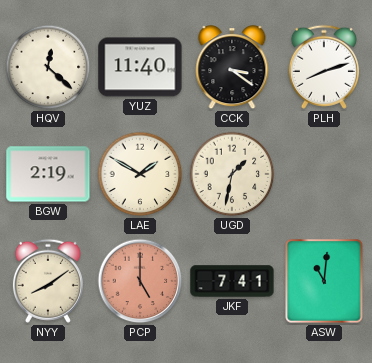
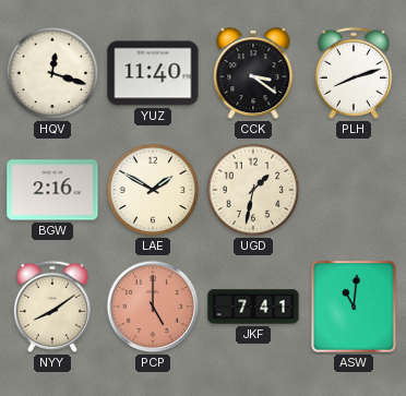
HQV: 12:22 -> 12:18
BGW: 2:19 -> 2:16
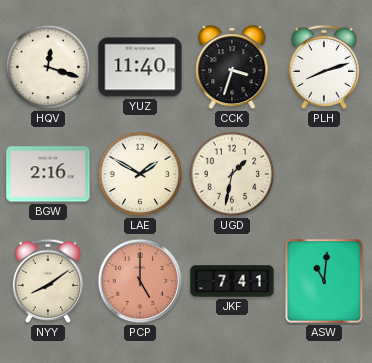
CCK: 3:21 -> 3:33
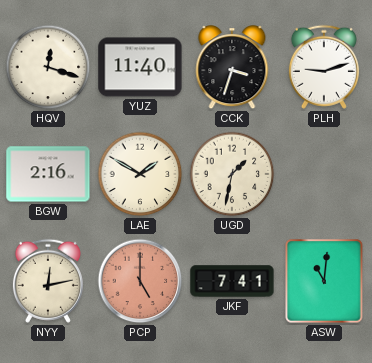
PLH: 8:12 -> 9:12
NYY: 8:09 -> 12:13
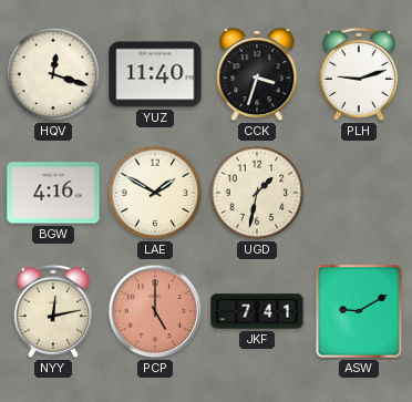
BGW: 2:16 -> 4:16
ASW: 11:01 -> 9:10
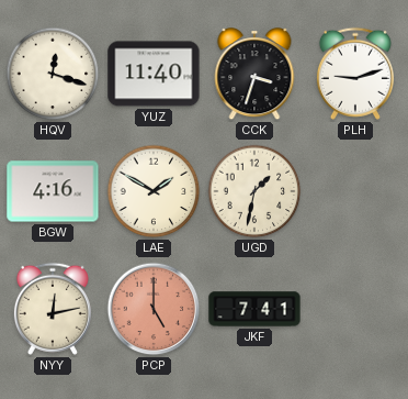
ASW: 9:10 -> none
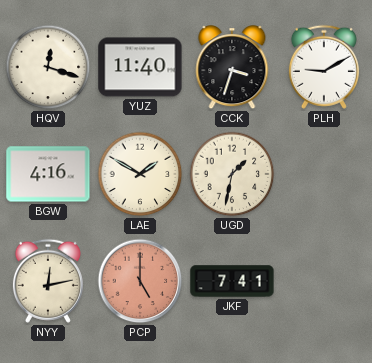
PLH: 9:12 -> 9:10
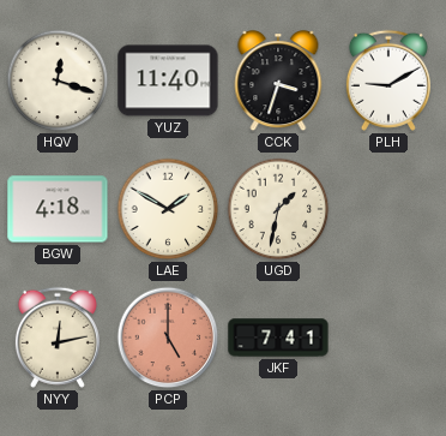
BGW: 4:16 -> 4:18
